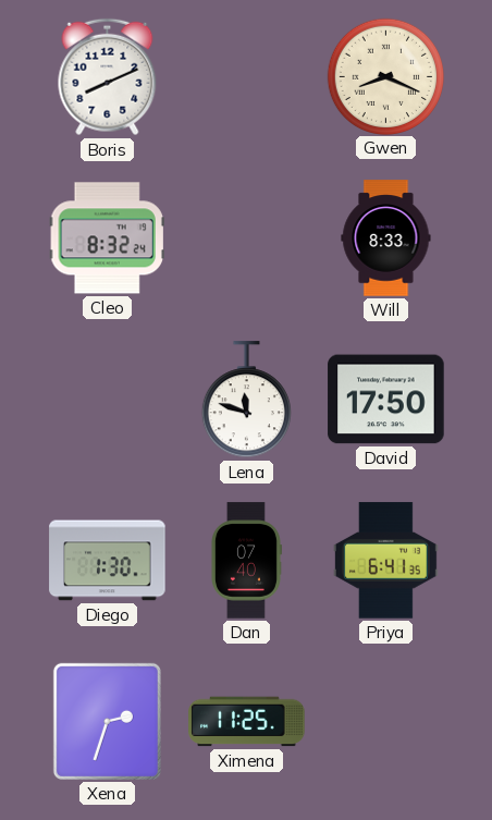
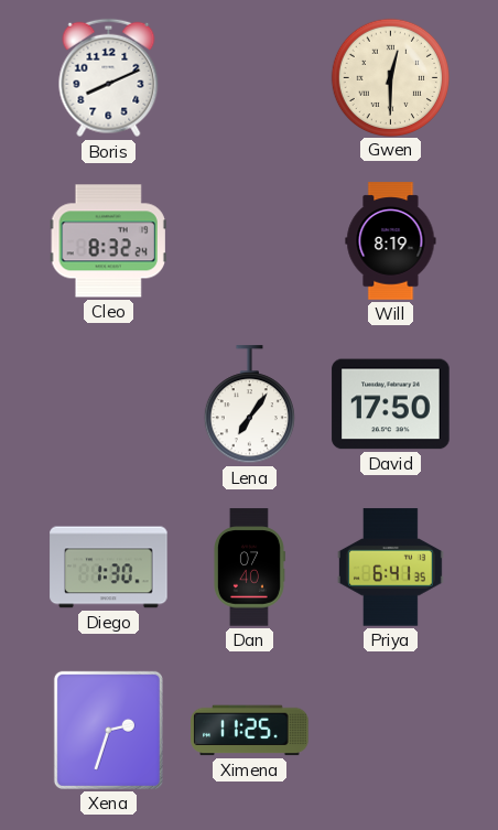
Gwen: 8:19 -> 12:30
Will: 8:33 -> 8:19
Lena: 11:48 -> 7:06
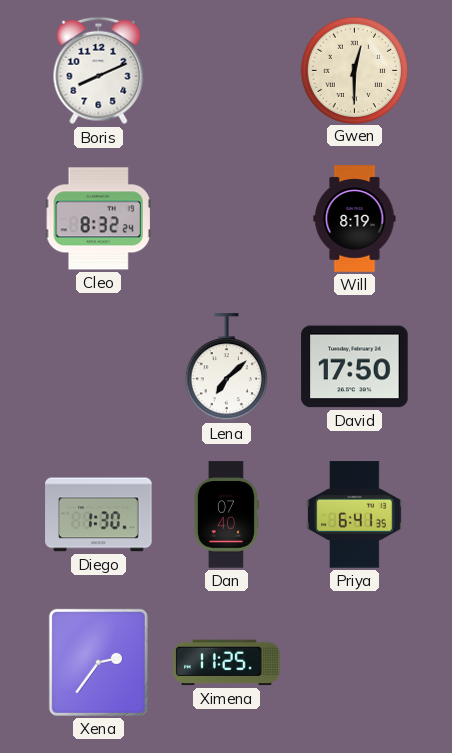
Lena: 7:06 -> 7:08
Xena: 2:33 -> 2:36
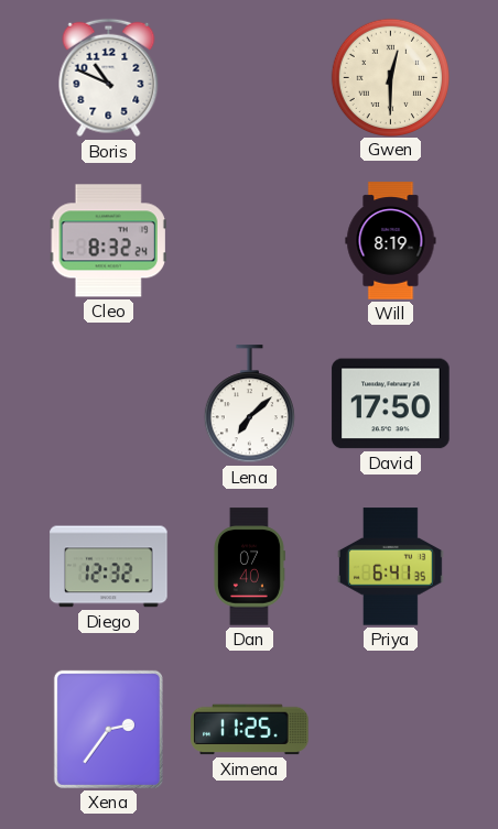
Boris: 8:11 -> 10:49
Diego: 1:30 -> 12:32
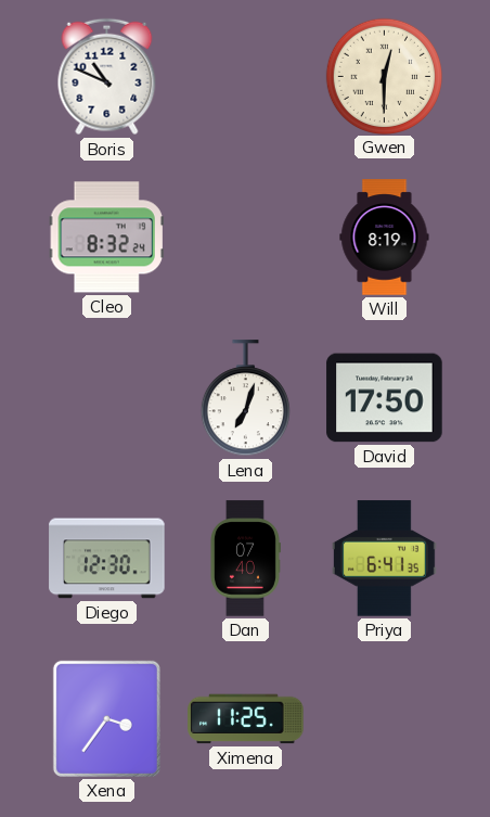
Lena: 7:08 -> 7:03
Diego: 12:32 -> 12:30
Xena: 2:36 -> 3:36
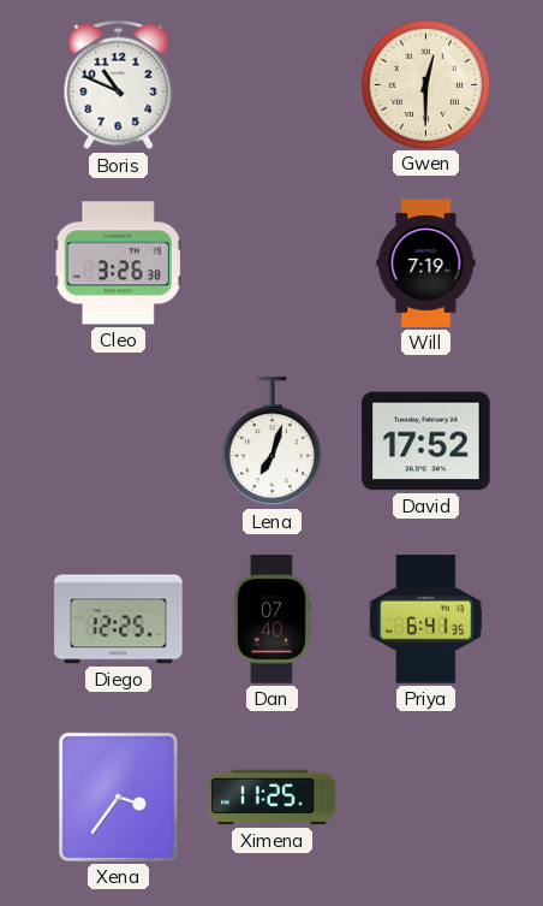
Cleo: 8:32 -> 3:26
Will: 8:19 -> 7:19
David: 17:50 -> 17:52
Diego: 12:30 -> 12:25
